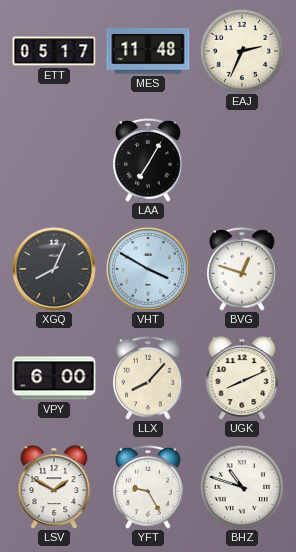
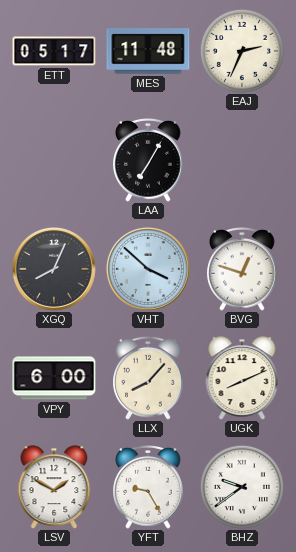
VHT: 3:50 -> 3:52
BHZ: 10:48 -> 9:39
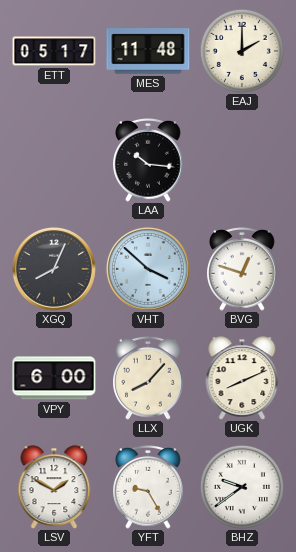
EAJ: 2:34 -> 2:00
LAA: 7:05 -> 10:16
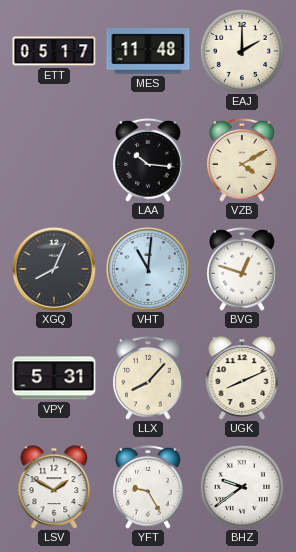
VZB: none -> 4:10
VHT: 3:52 -> 11:01
VPY: 6:00 -> 5:31
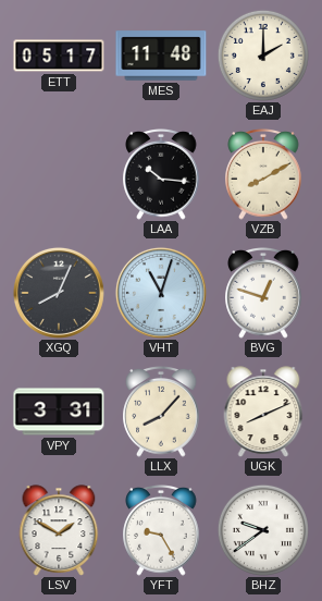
VZB: 4:10 -> 8:10
VHT: 11:01 -> 11:03
VPY: 5:31 -> 3:31
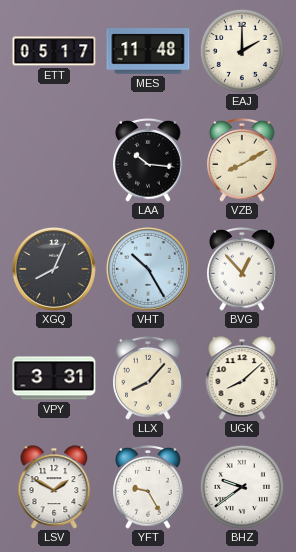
VHT: 11:03 -> 10:25
BVG: 12:48 -> 12:53
UGK: 8:11 -> 8:08
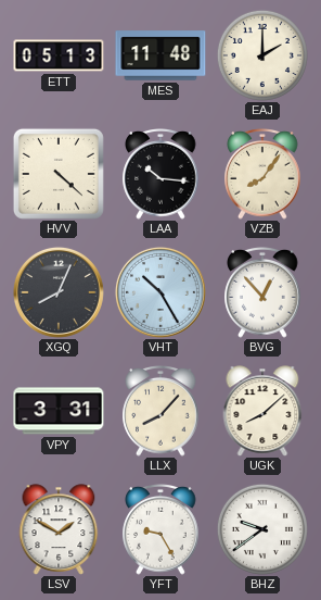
ETT: 05:17 -> 05:13
HVV: none -> 4:22
VZB: 8:10 -> 8:06
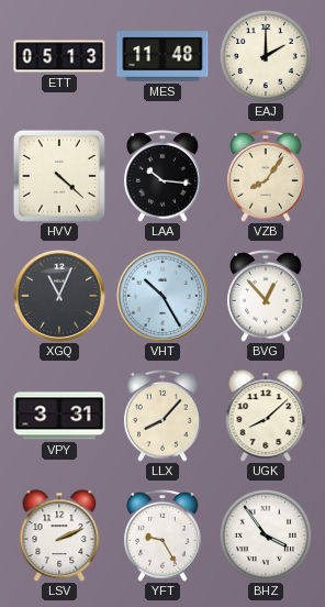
XGQ: 8:04 -> 11:04
LSV: 1:50 -> 2:11
BHZ: 9:39 -> 3:54
